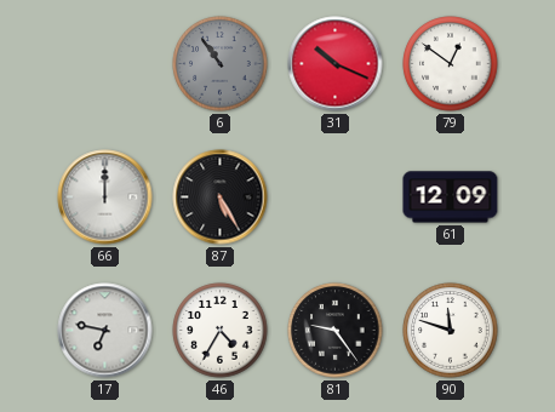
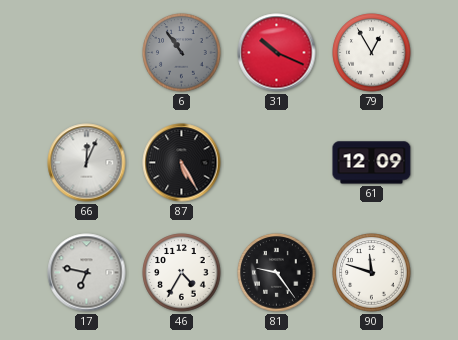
79: 12:51 -> 12:55
66: 12:00 -> 12:04
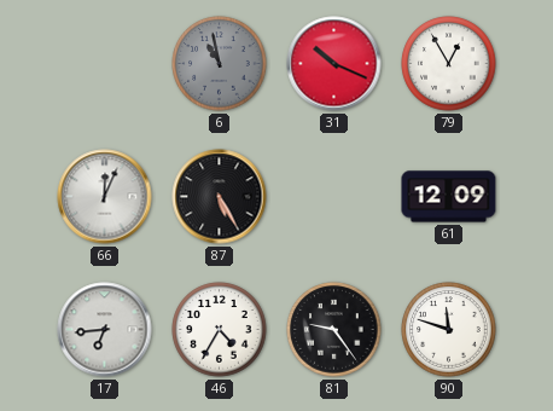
6: 10:54 -> 10:58
17: 6:47 -> 6:44
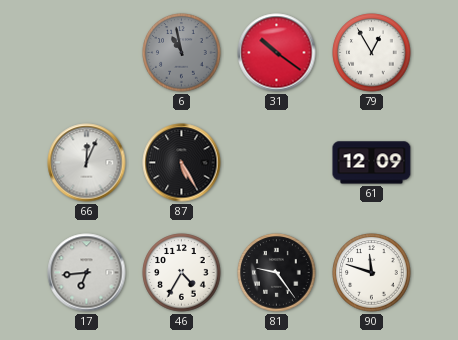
31: 10:19 -> 10:21
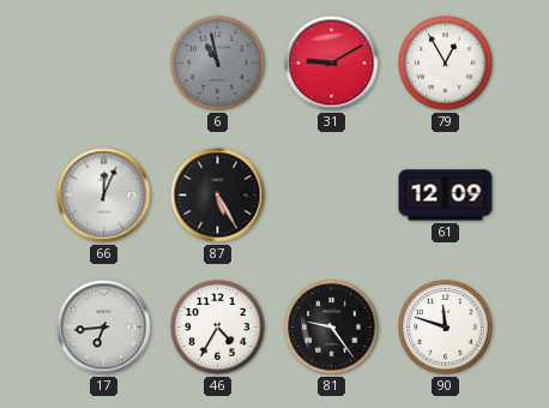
31: 10:21 -> 9:10
